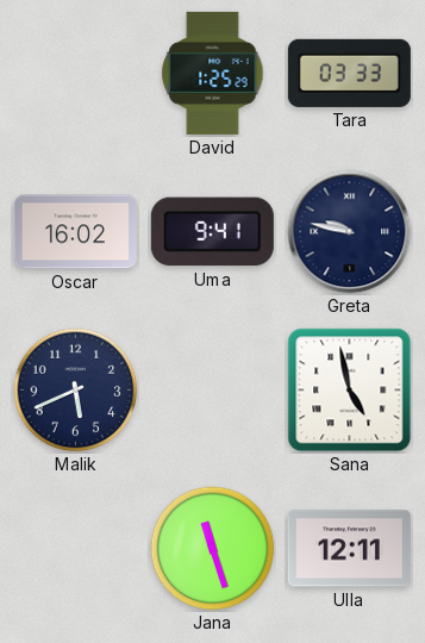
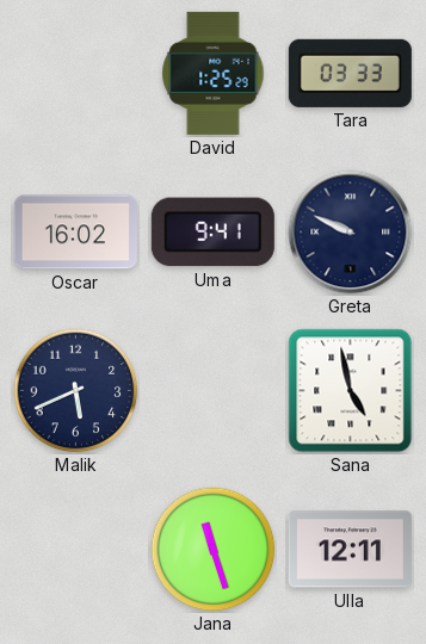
Greta: 9:47 -> 9:49
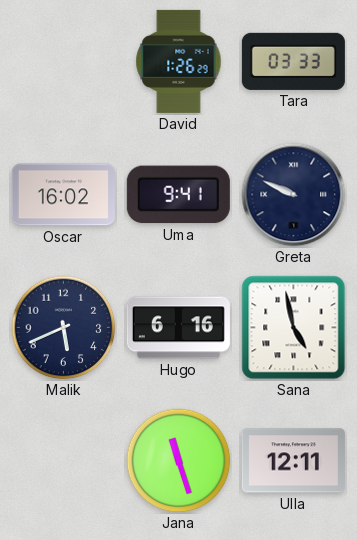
David: 1:25 -> 1:26
Hugo: none -> 6:16
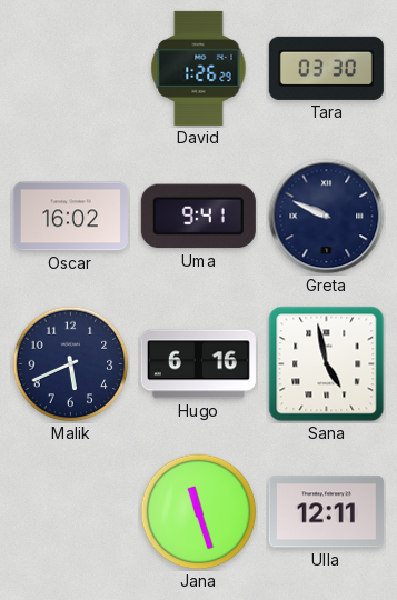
Tara: 03:33 -> 03:30
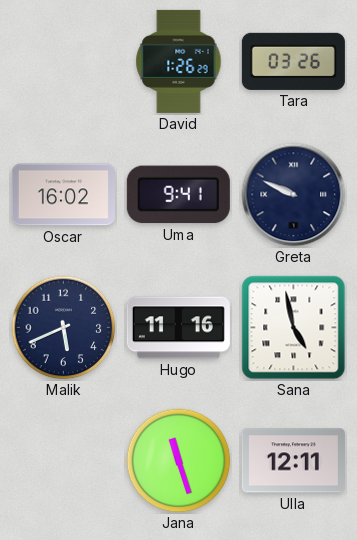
Tara: 03:30 -> 03:26
Hugo: 6:16 -> 11:16
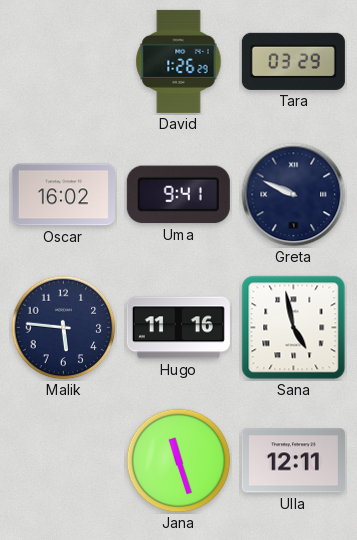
Tara: 03:26 -> 03:29
Malik: 5:41 -> 5:46
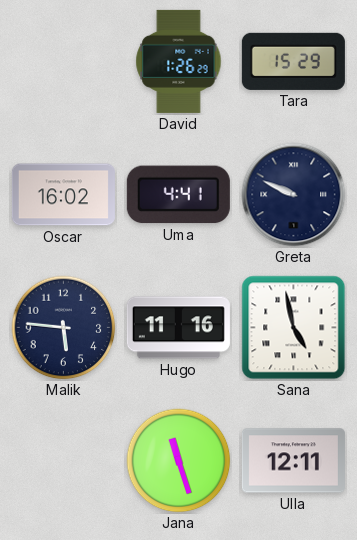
Tara: 03:29 -> 15:29
Uma: 9:41 -> 4:41
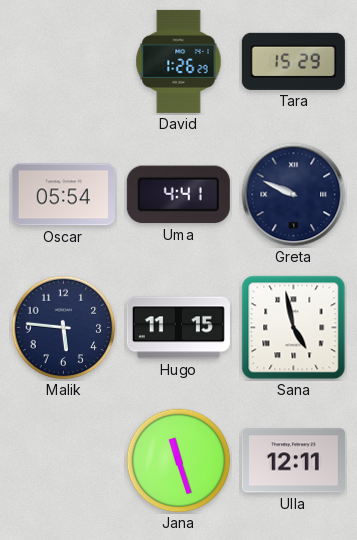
Oscar: 16:02 -> 05:54
Hugo: 11:16 -> 11:15
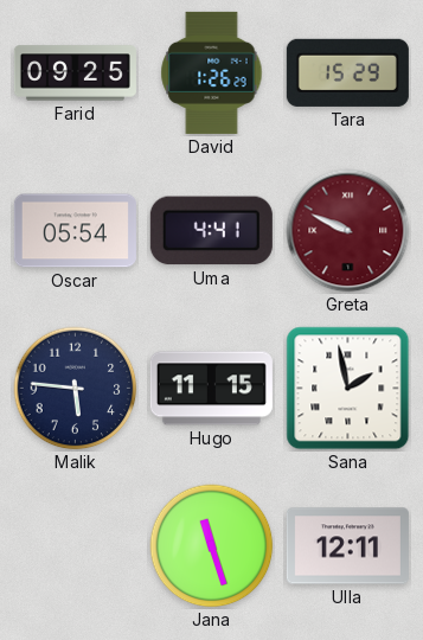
Farid: none -> 09:25
Greta dial: navy -> burgundy
Sana: 4:58 -> 1:58
